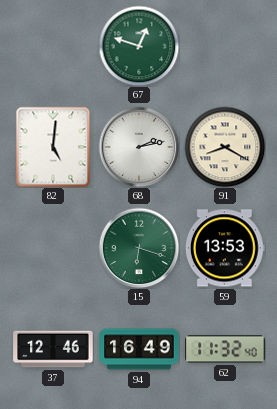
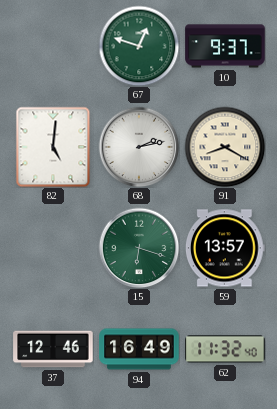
10: none -> 9:37
59: 13:53 -> 13:57
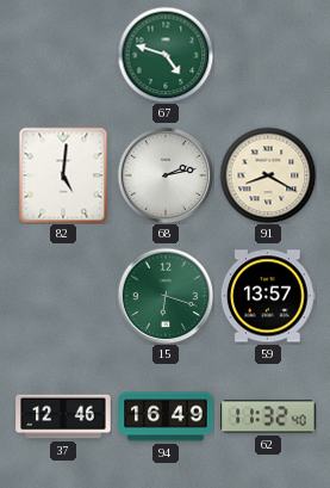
67: 12:48 -> 4:48
10: 9:37 -> none
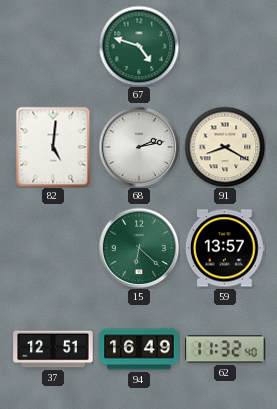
15: 6:18 -> 6:22
37: 12:46 -> 12:51
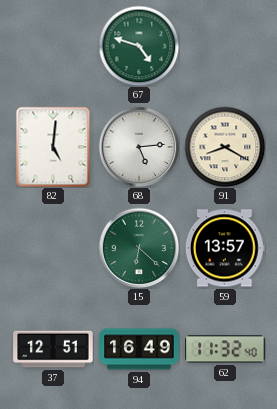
68: 2:13 -> 5:14
